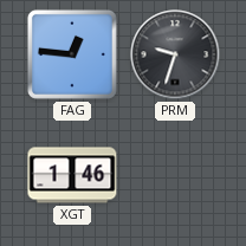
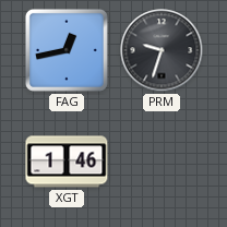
FAG: 12:46 -> 12:43
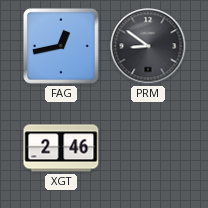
PRM: 9:33 -> 8:51
XGT: 1:46 -> 2:46
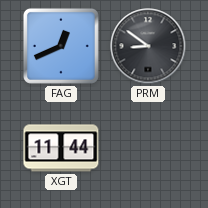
FAG: 12:43 -> 12:41
XGT: 2:46 -> 11:44
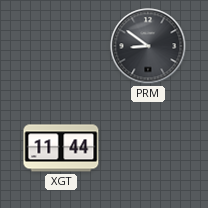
FAG: 12:41 -> none
